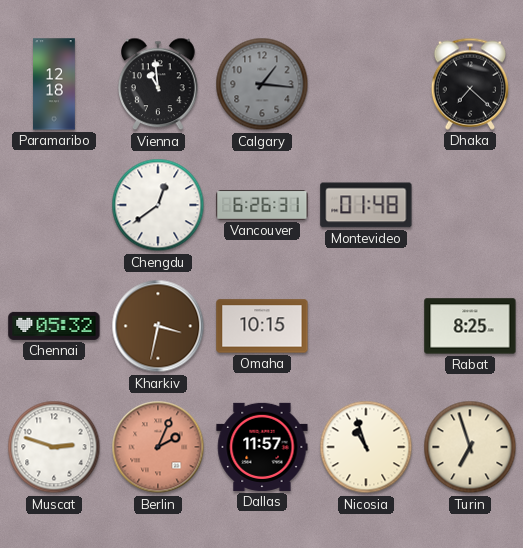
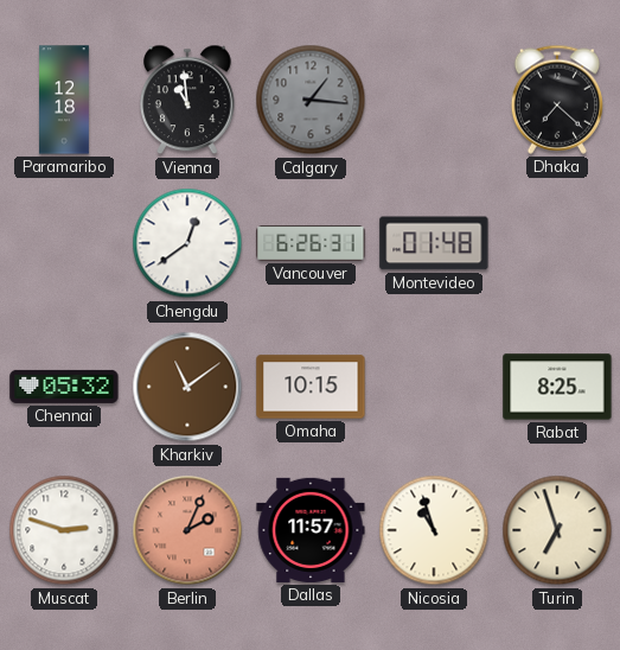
Kharkiv: 3:32 -> 11:09
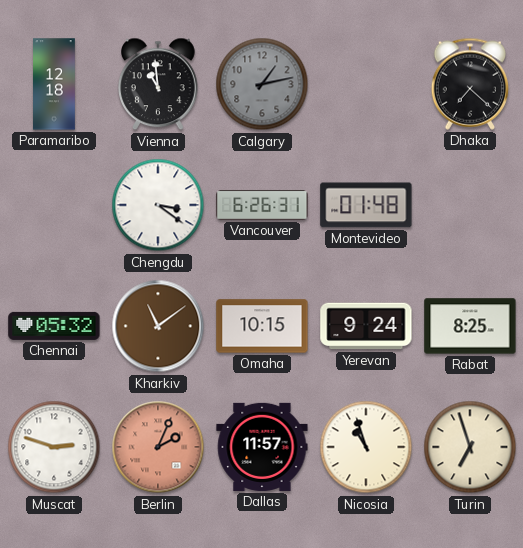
Calgary: 1:16 -> 1:13
Chengdu: 12:39 -> 3:21
Yerevan: none -> 9:24
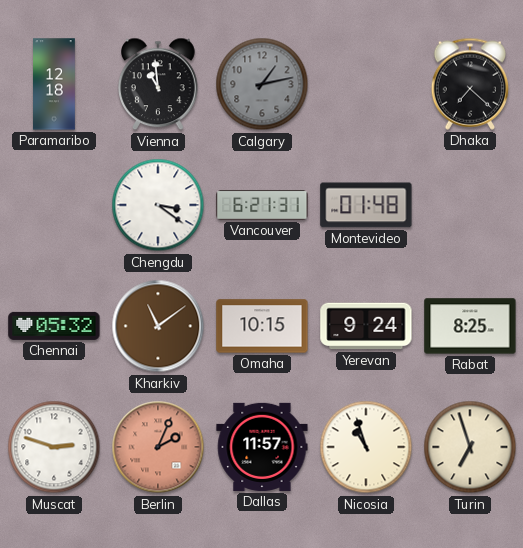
Vancouver: 6:26 -> 6:21
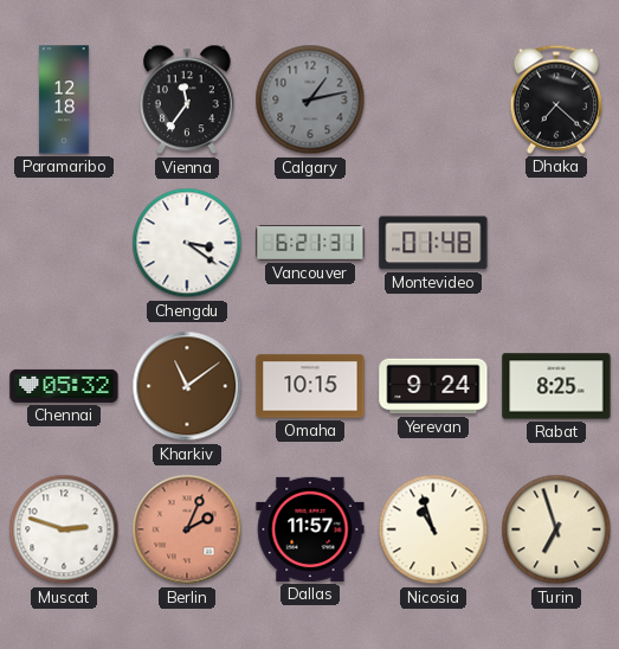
Vienna: 10:59 -> 11:36
